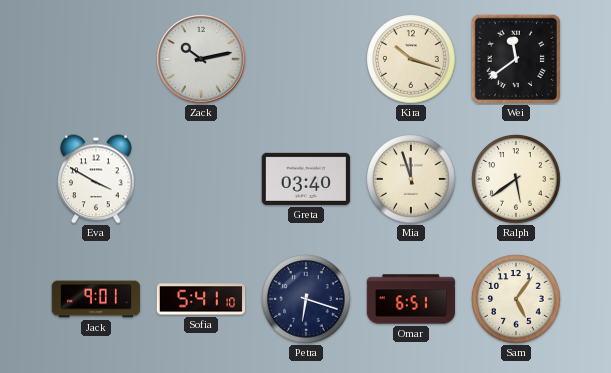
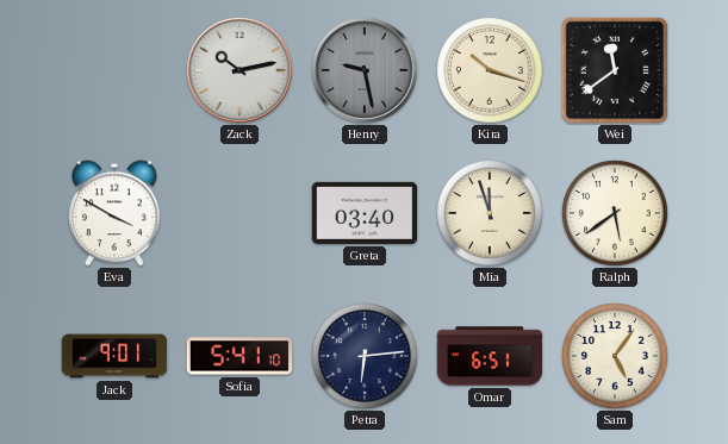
Henry: none -> 9:28
Petra: 6:18 -> 6:14
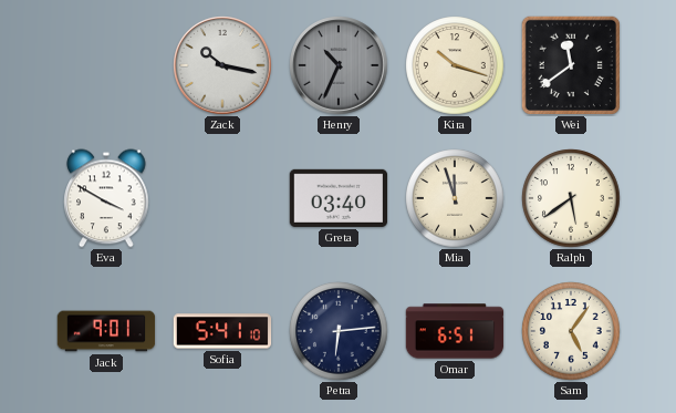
Zack: 10:13 -> 10:17
Henry: 9:28 -> 10:34
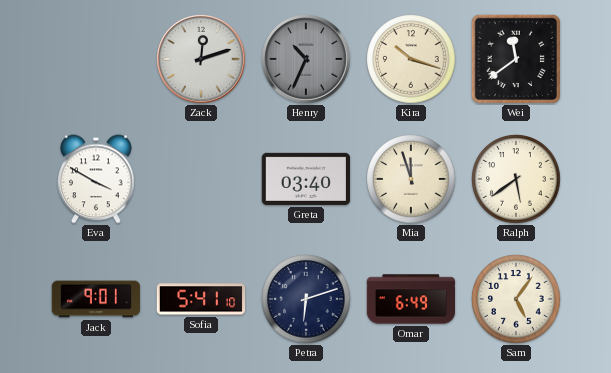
Zack: 10:17 -> 12:12
Petra: 6:14 -> 6:12
Omar: 6:51 -> 6:49
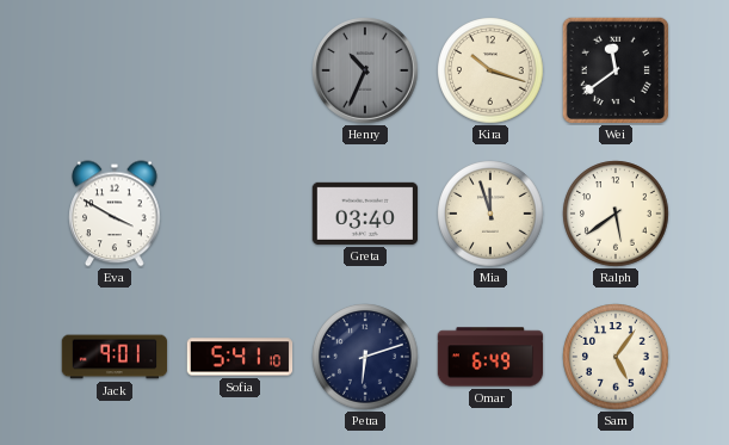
Zack: 12:12 -> none
